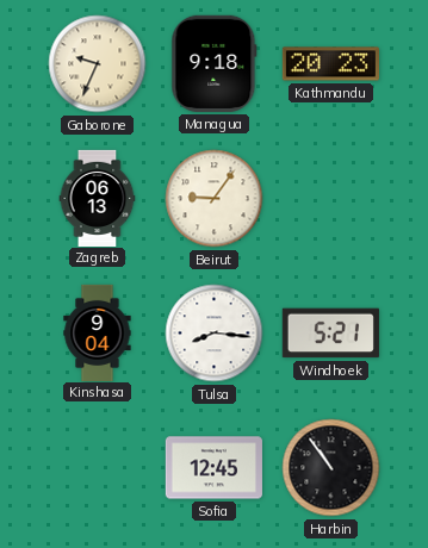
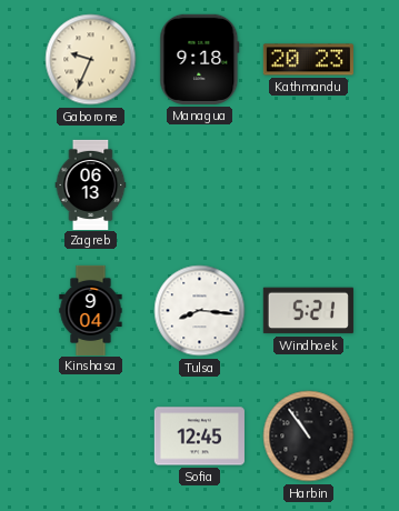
Beirut: 9:06 -> none
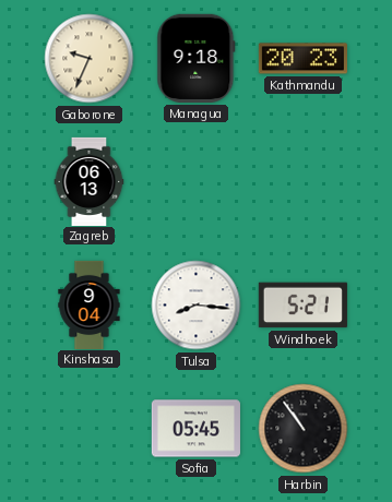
Sofia: 12:45 -> 05:45
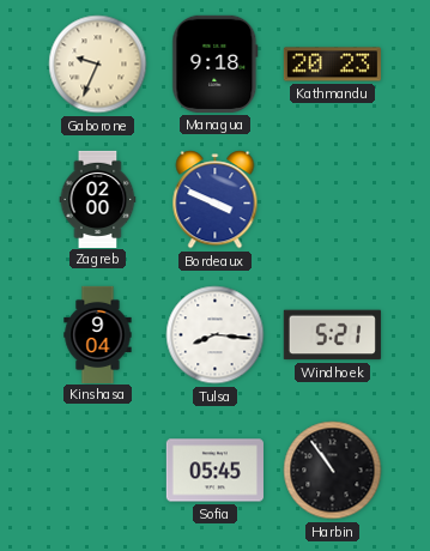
Zagreb: 06:13 -> 02:00
Bordeaux: none -> 3:49
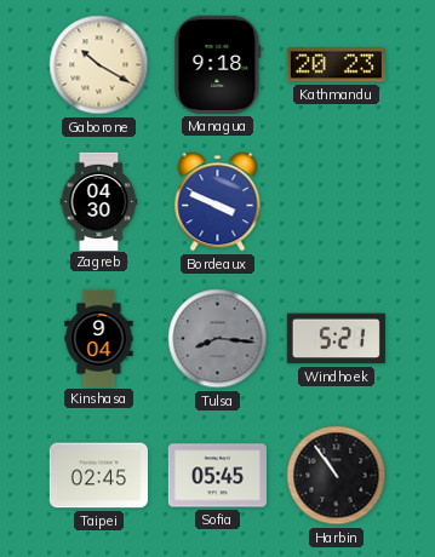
Gaborone: 9:34 -> 10:20
Zagreb: 02:00 -> 04:30
Tulsa dial: white -> grey
Taipei: none -> 02:45
